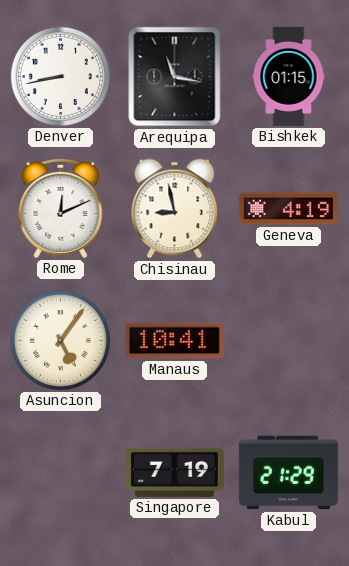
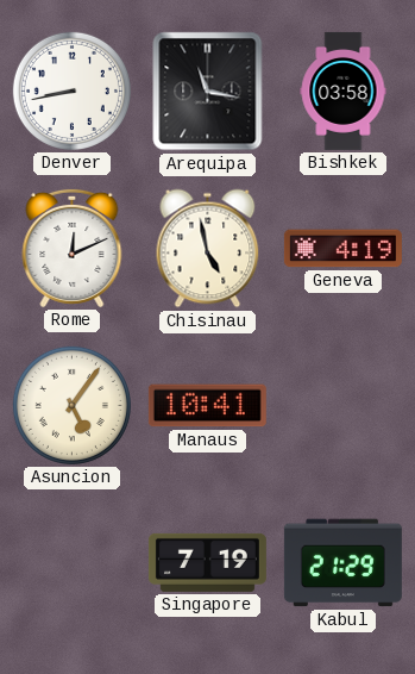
Bishkek: 01:15 -> 03:58
Chisinau: 8:58 -> 4:58
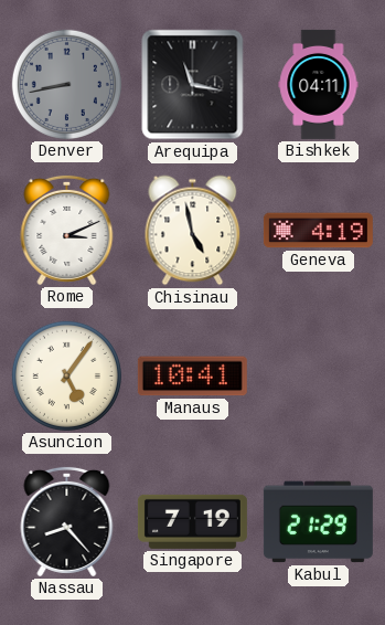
Denver dial: white -> grey
Bishkek: 03:58 -> 04:11
Rome: 12:11 -> 3:11
Nassau: none -> 8:23
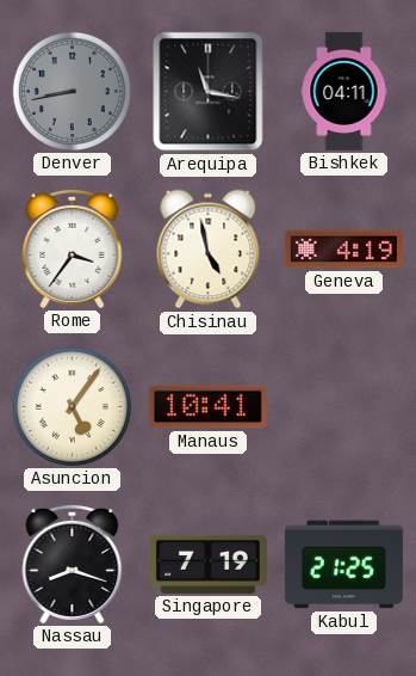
Rome: 3:11 -> 3:36
Nassau: 8:23 -> 8:18
Kabul: 21:29 -> 21:25
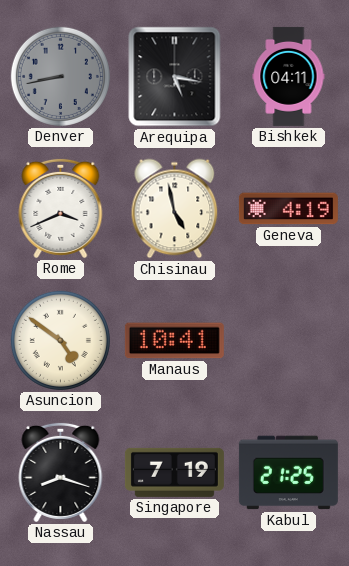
Arequipa: 11:17 -> 5:17
Rome: 3:36 -> 3:41
Asuncion: 5:06 -> 4:51
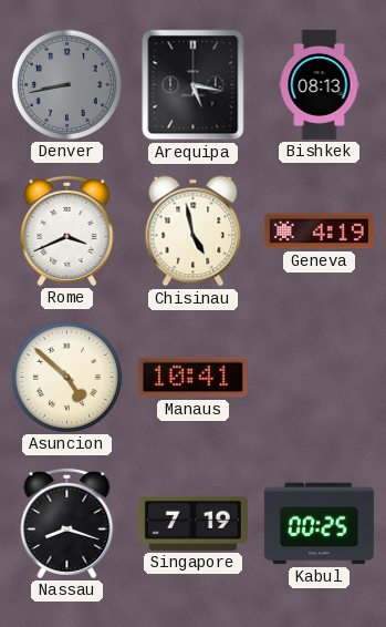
Bishkek: 04:11 -> 08:13
Asuncion: 4:51 -> 4:52
Kabul: 21:25 -> 00:25
